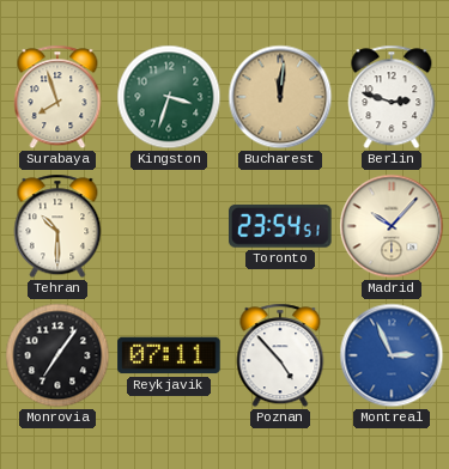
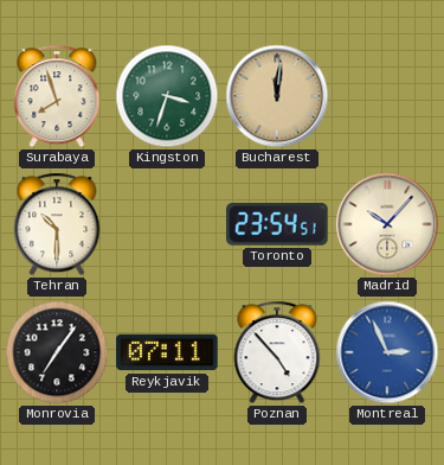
Berlin: 2:48 -> none
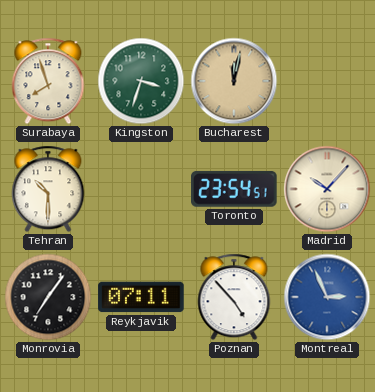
Bucharest: 12:01 -> 12:02
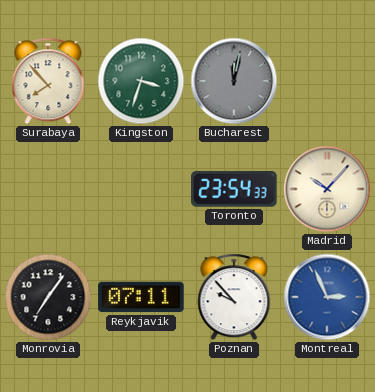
Surabaya: 7:57 -> 7:53
Bucharest dial: champagne -> grey
Tehran: 10:30 -> none
Toronto: 23:54:51 -> 23:54:33
Poznan: 4:53 -> 9:53
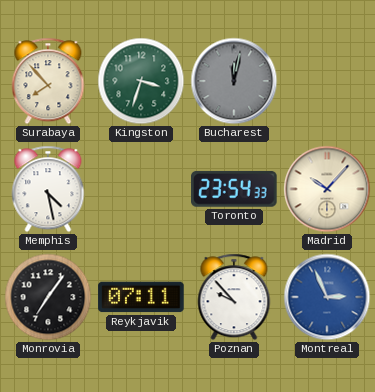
Memphis: none -> 4:28
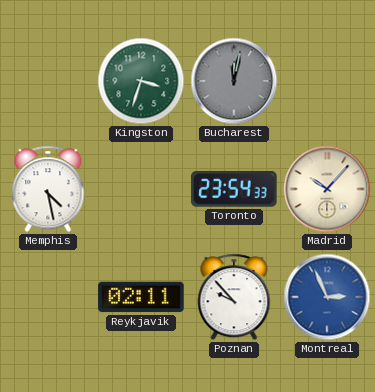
Surabaya: 7:53 -> none
Monrovia: 7:06 -> none
Reykjavik: 07:11 -> 02:11
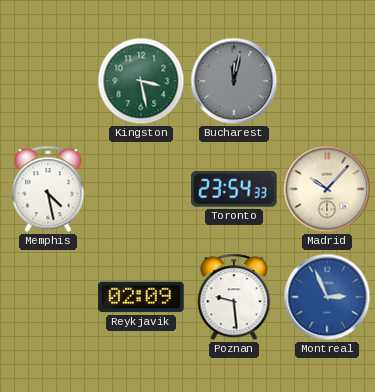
Kingston: 3:33 -> 3:28
Reykjavik: 02:11 -> 02:09
Poznan: 9:53 -> 9:29
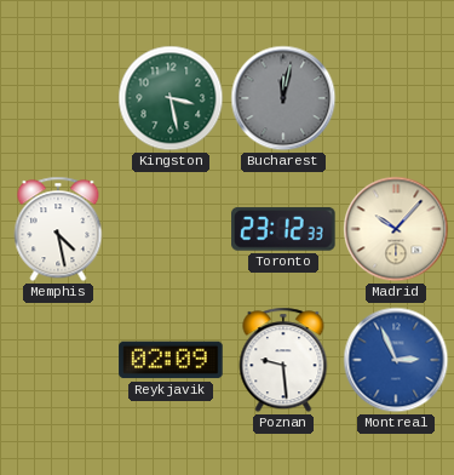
Toronto: 23:54 -> 23:12
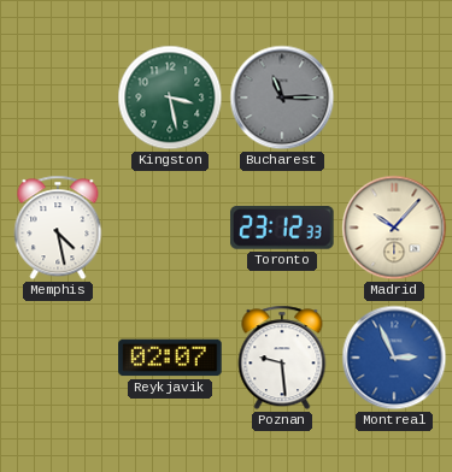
Bucharest: 12:02 -> 11:15
Reykjavik: 02:09 -> 02:07
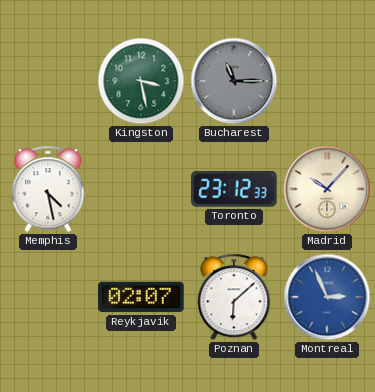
Poznan: 9:29 -> 6:08
